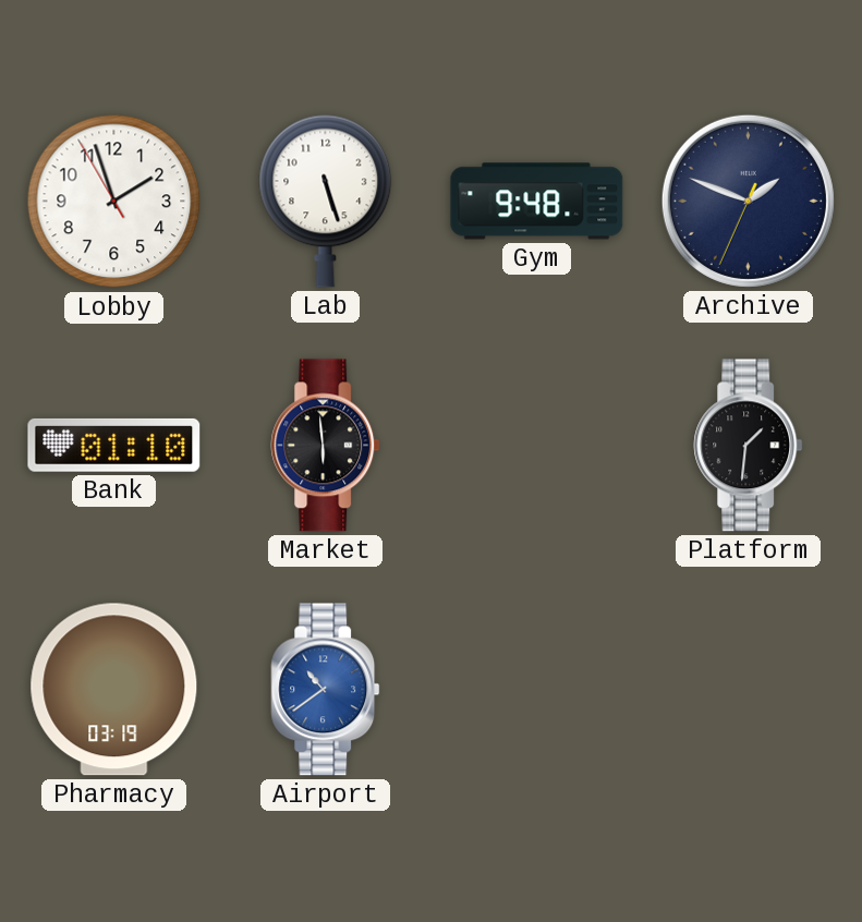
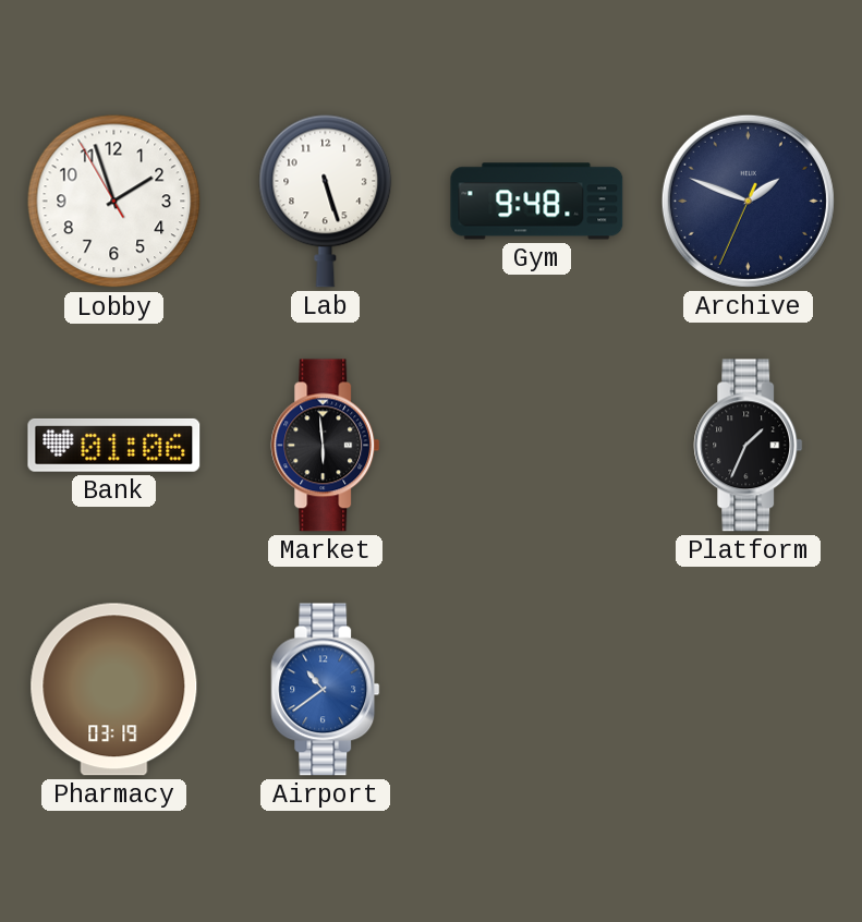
Bank: 01:10 -> 01:06
Platform: 1:31 -> 1:34
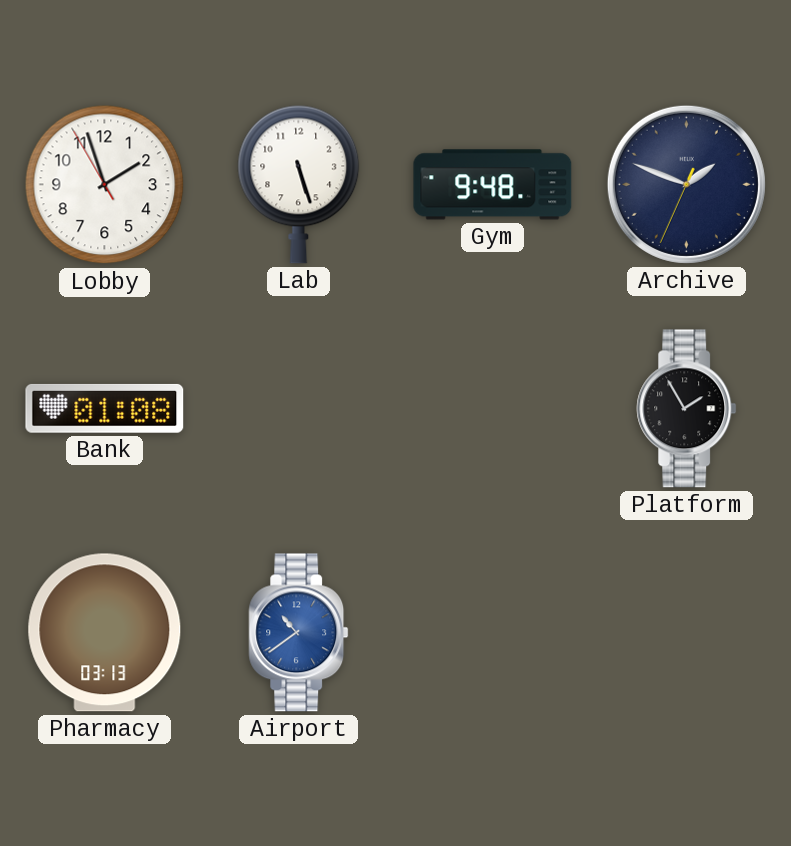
Bank: 01:06 -> 01:08
Market: 5:59 -> none
Platform: 1:34 -> 1:55
Pharmacy: 03:19 -> 03:13
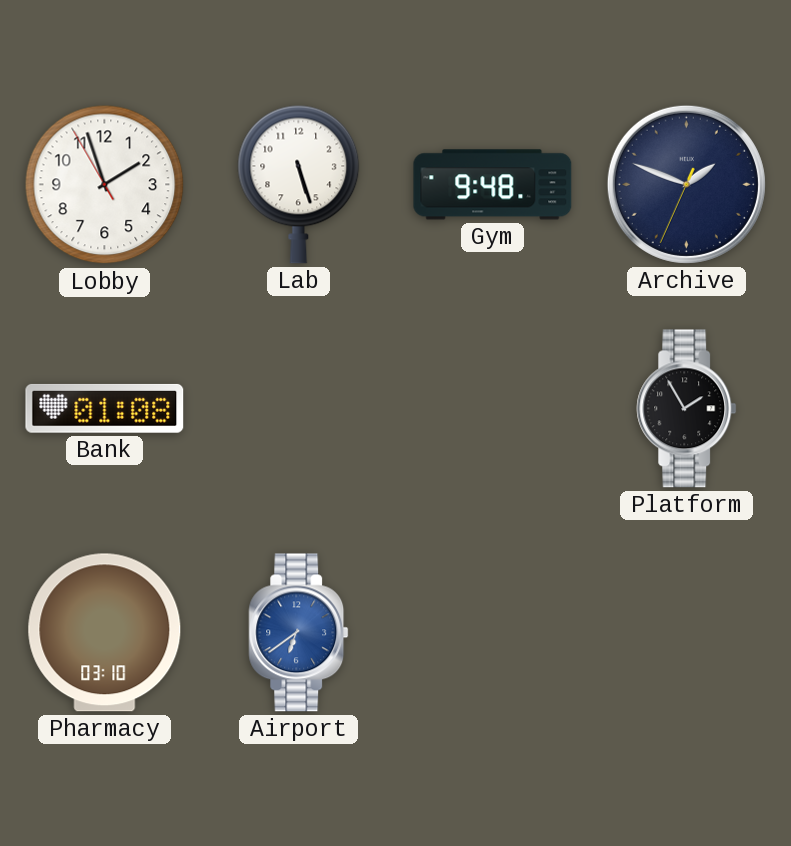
Pharmacy: 03:13 -> 03:10
Airport: 10:39 -> 6:39
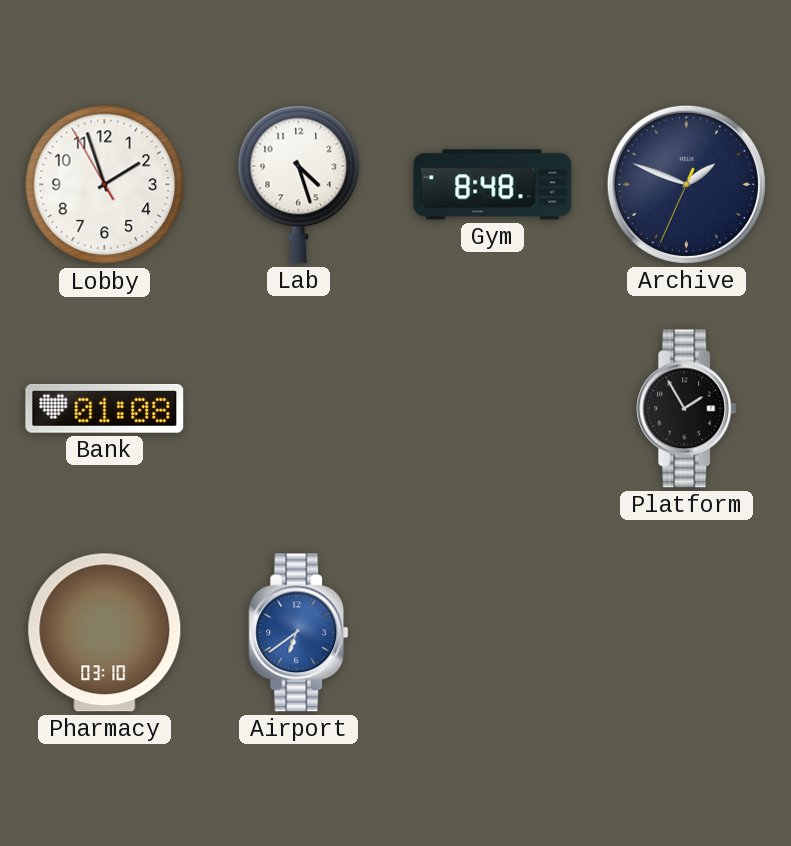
Lab: 5:27 -> 4:27
Gym: 9:48 -> 8:48
